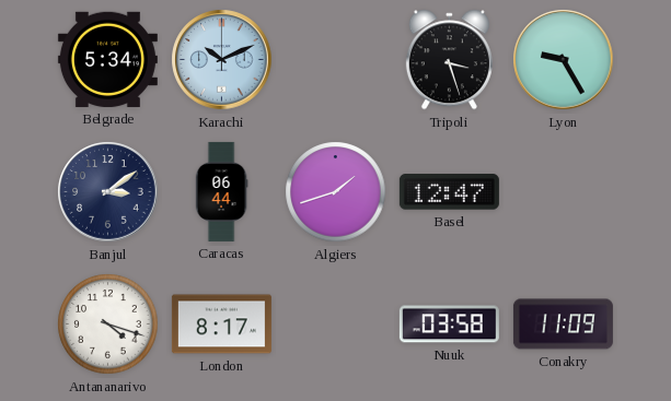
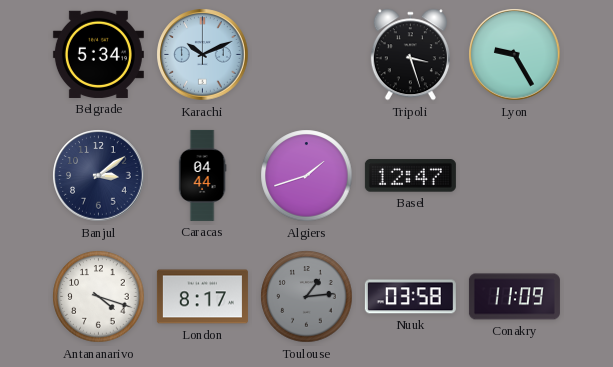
Caracas: 06:44 -> 04:44
Toulouse: none -> 1:14
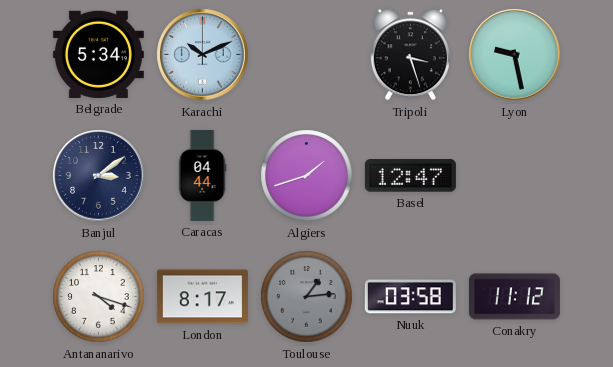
Lyon: 9:25 -> 9:28
Conakry: 11:09 -> 11:12
